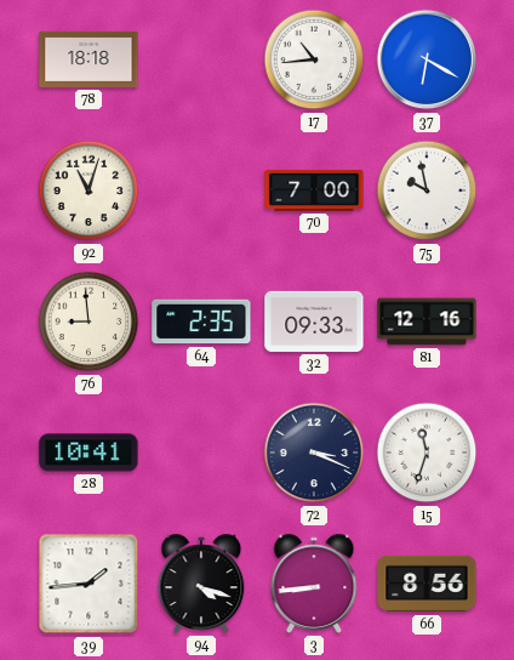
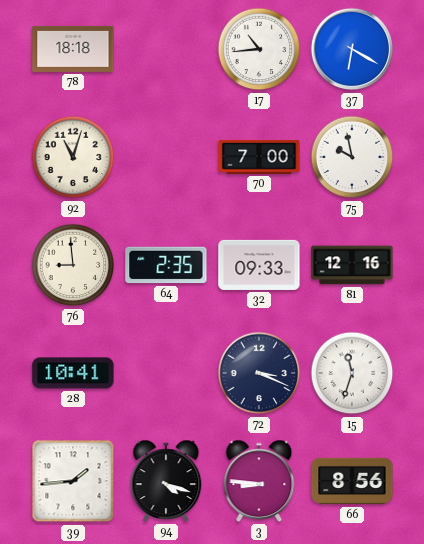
3: 8:44 -> 8:46
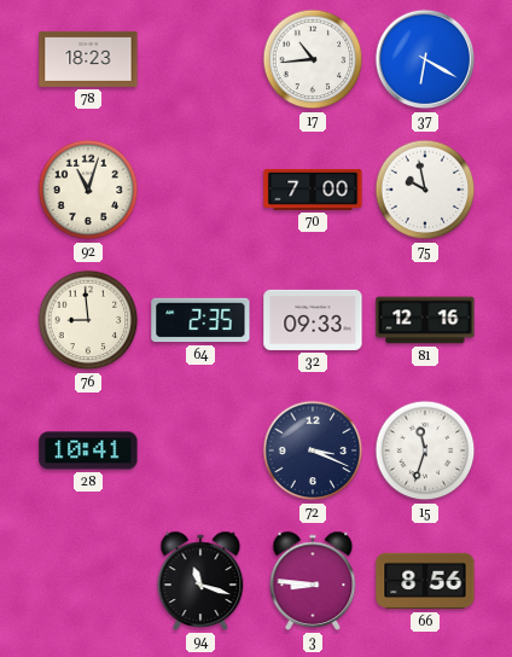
78: 18:18 -> 18:23
39: 1:44 -> none
94: 4:18 -> 11:18
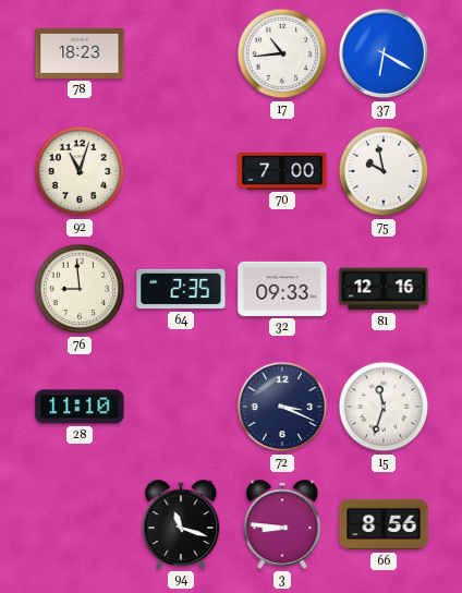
28: 10:41 -> 11:10
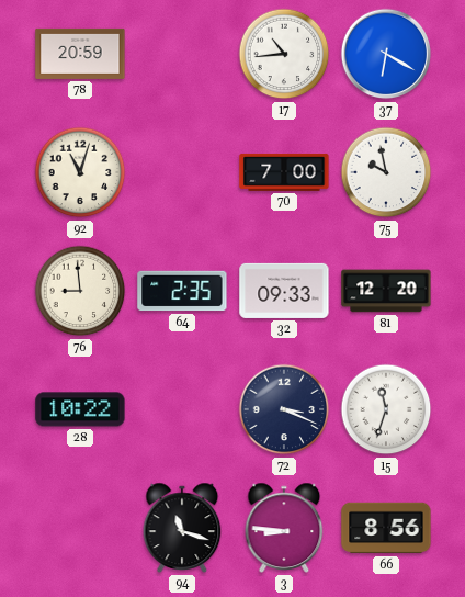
78: 18:23 -> 20:59
81: 12:16 -> 12:20
28: 11:10 -> 10:22
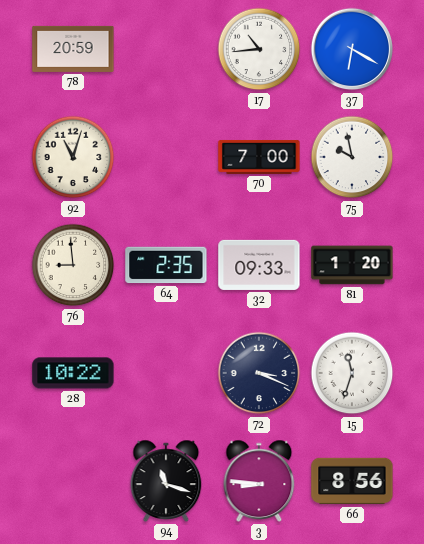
81: 12:20 -> 1:20
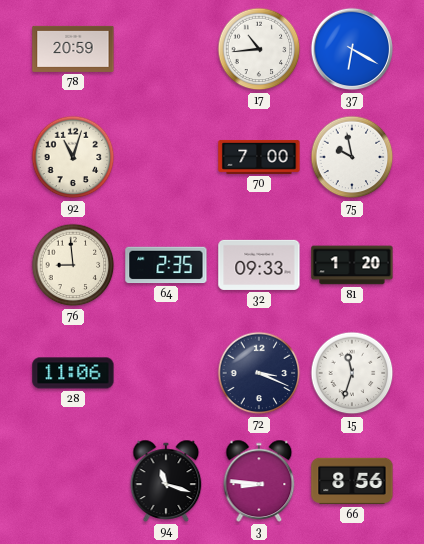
28: 10:22 -> 11:06
